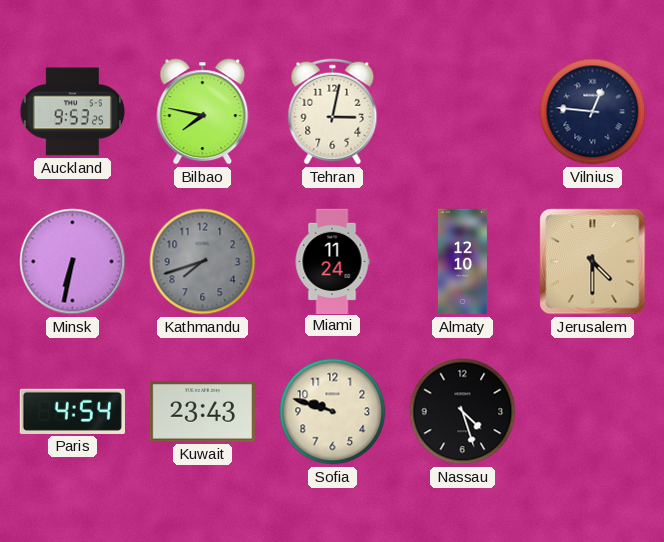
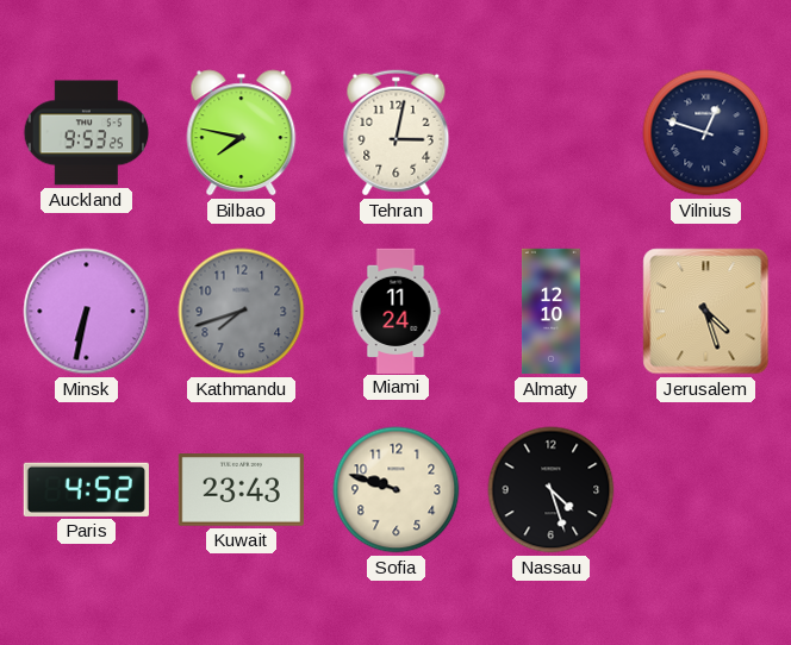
Vilnius: 12:46 -> 12:48
Jerusalem: 4:30 -> 4:27
Paris: 4:54 -> 4:52
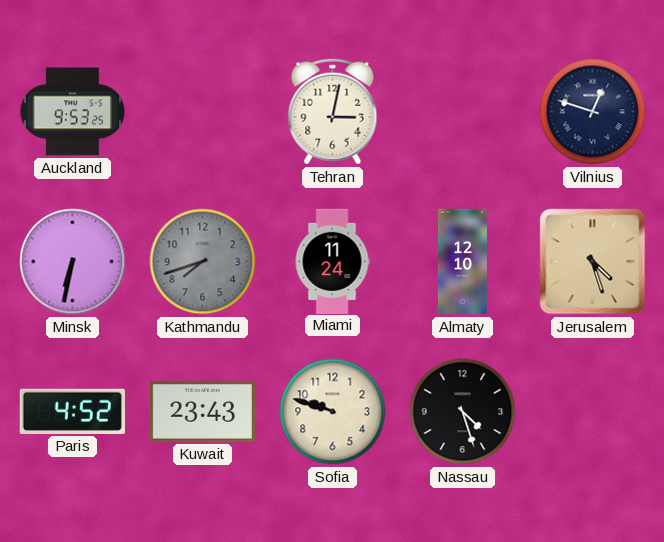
Bilbao: 7:47 -> none
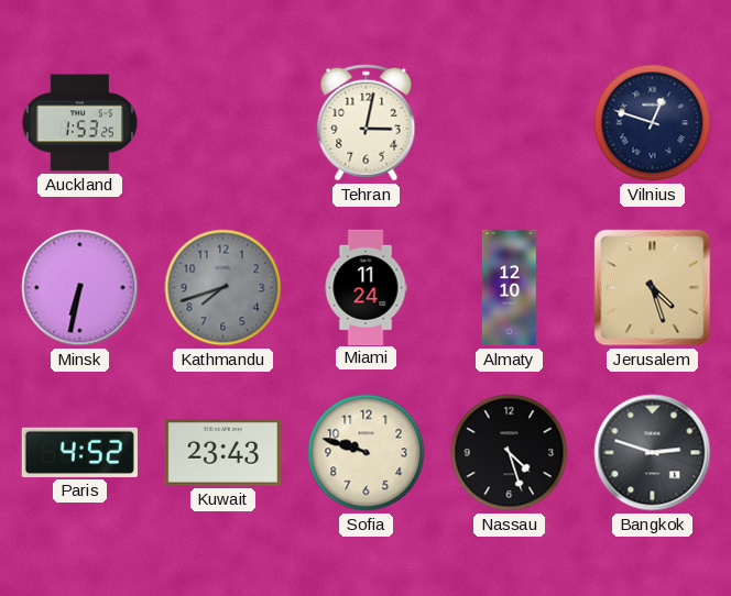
Auckland: 9:53 -> 1:53
Bangkok: none -> 2:48
